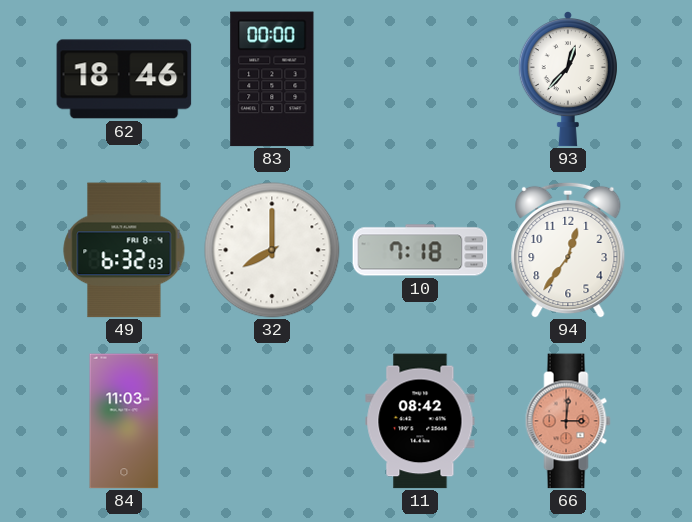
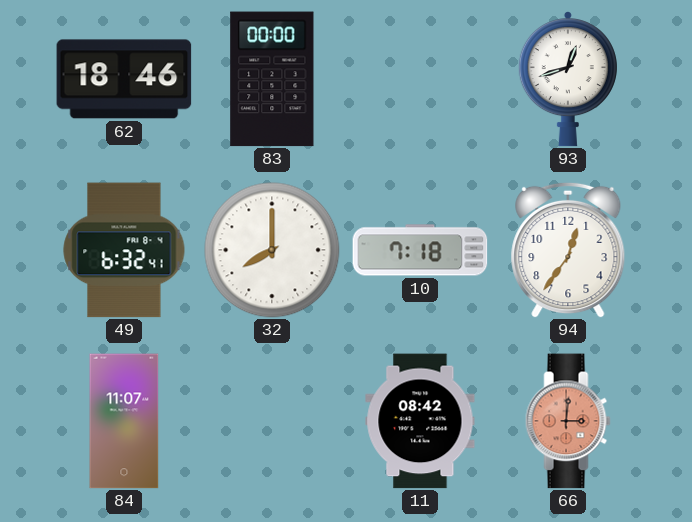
93: 12:37 -> 12:42
49: 6:32:03 -> 6:32:41
84: 11:03 -> 11:07
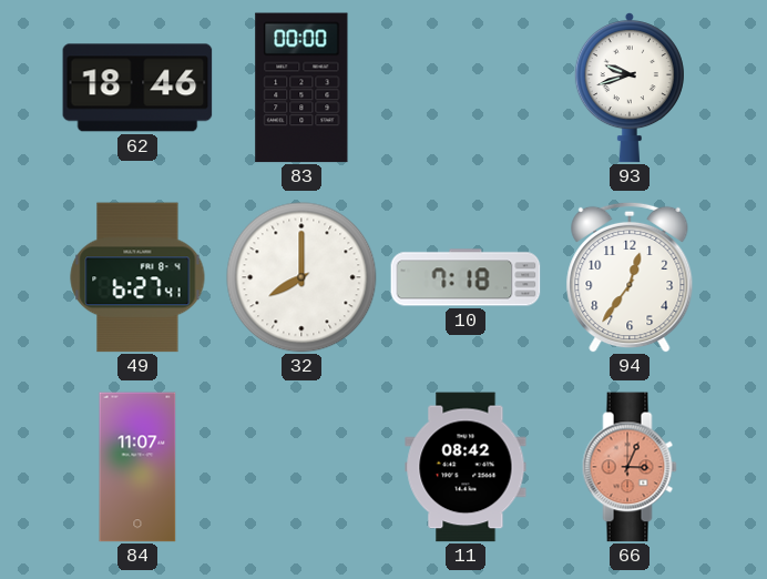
93: 12:42 -> 9:42
49: 6:32 -> 6:27
66: 3:01 -> 3:04
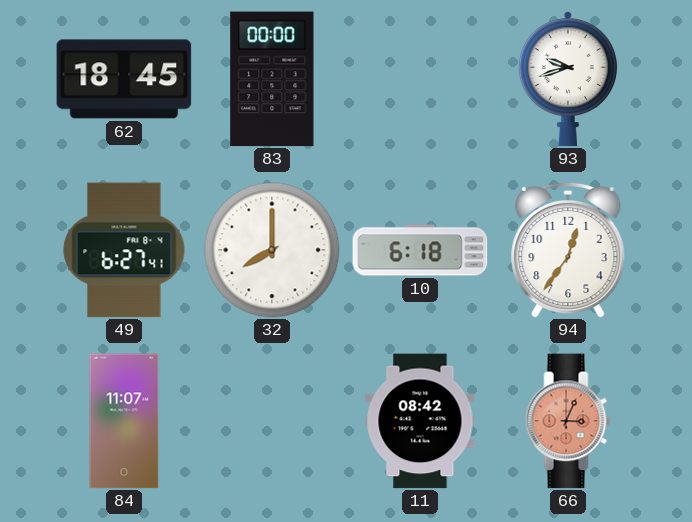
62: 18:46 -> 18:45
10: 7:18 -> 6:18
